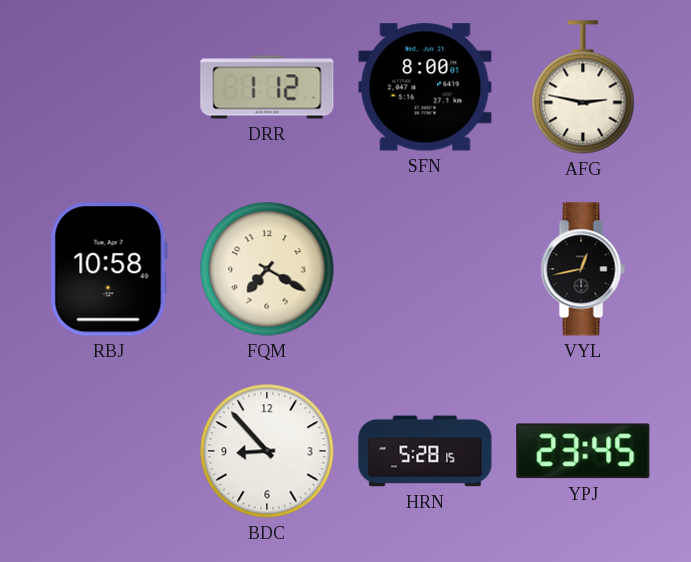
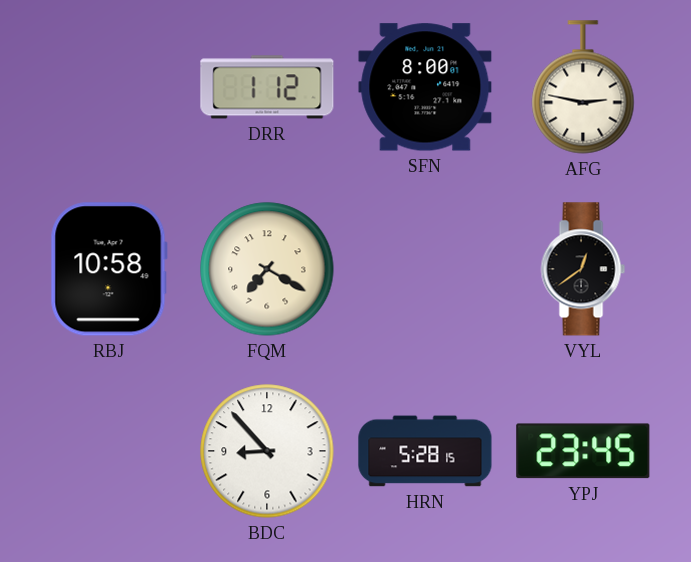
VYL: 12:43 -> 12:39
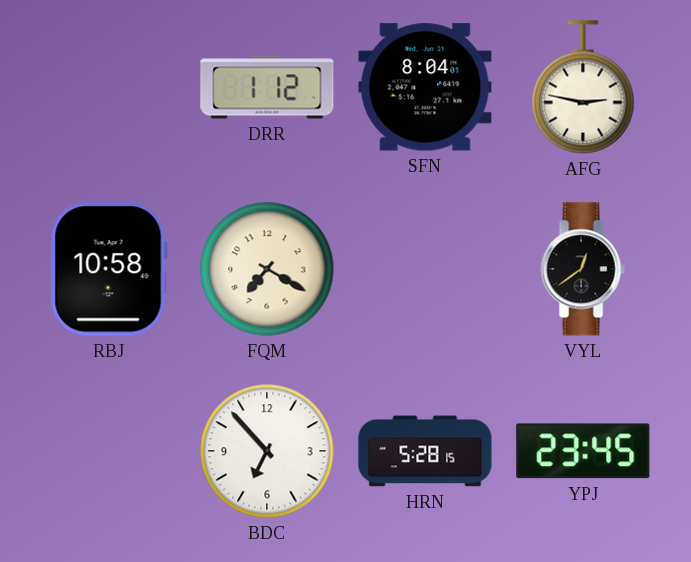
SFN: 8:00 -> 8:04
BDC: 8:53 -> 6:53
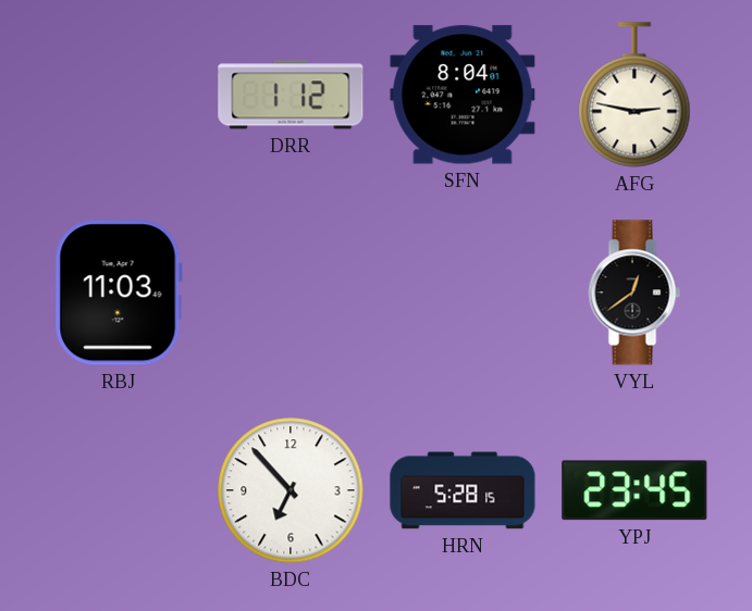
RBJ: 10:58 -> 11:03
FQM: 7:20 -> none
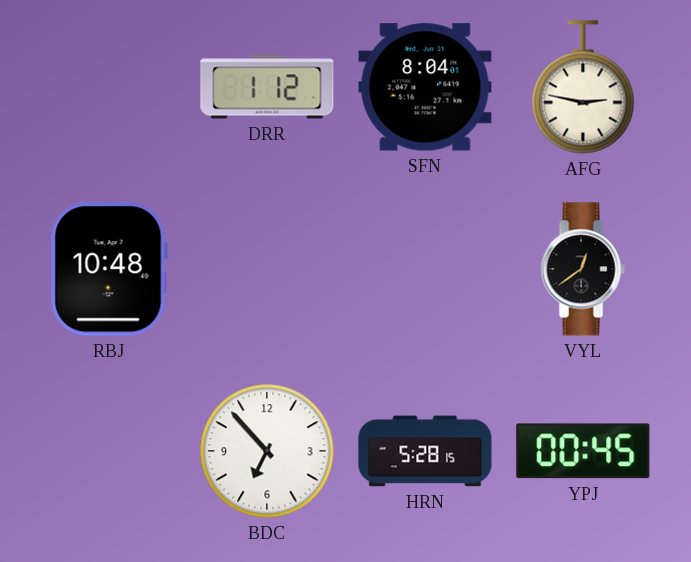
RBJ: 11:03 -> 10:48
YPJ: 23:45 -> 00:45
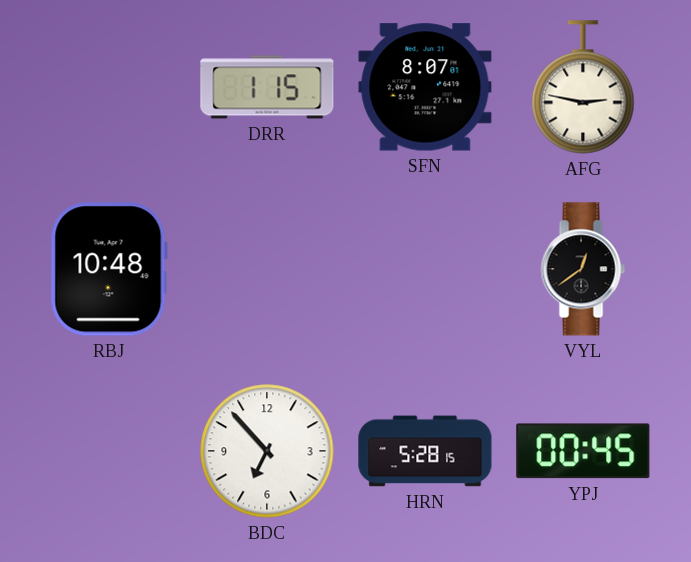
DRR: 1:12 -> 1:15
SFN: 8:04 -> 8:07
